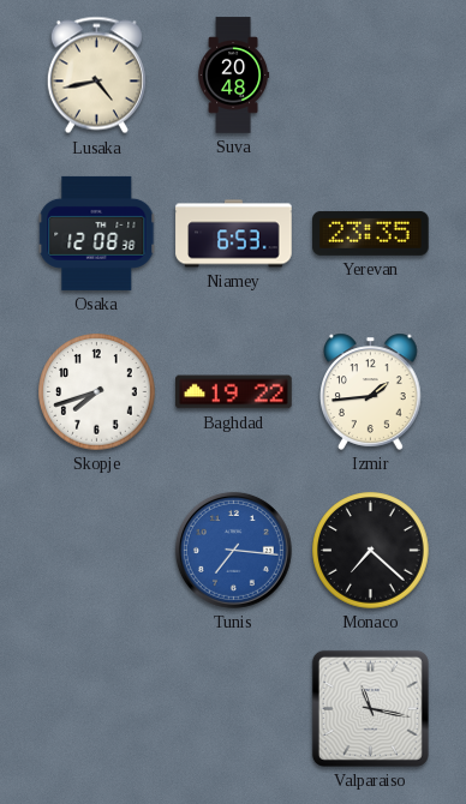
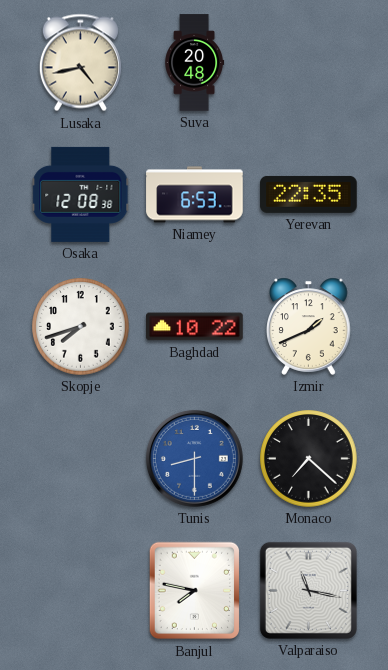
Yerevan: 23:35 -> 22:35
Baghdad: 19:22 -> 10:22
Izmir: 1:44 -> 1:41
Tunis: 7:16 -> 8:30
Banjul: none -> 7:47
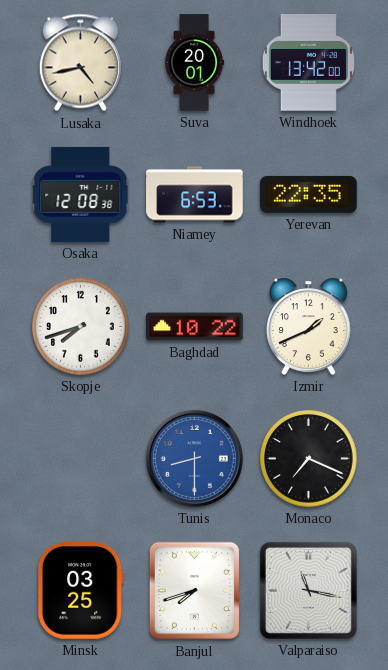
Suva: 20:48 -> 20:01
Windhoek: none -> 13:42
Monaco: 7:22 -> 7:19
Minsk: none -> 03:25
Banjul: 7:47 -> 7:42
